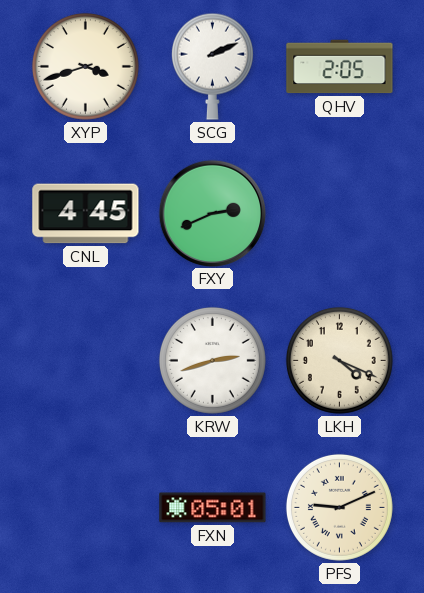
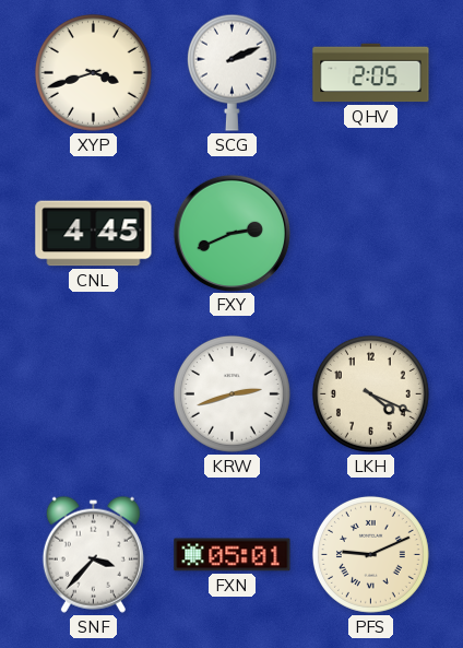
SNF: none -> 3:37
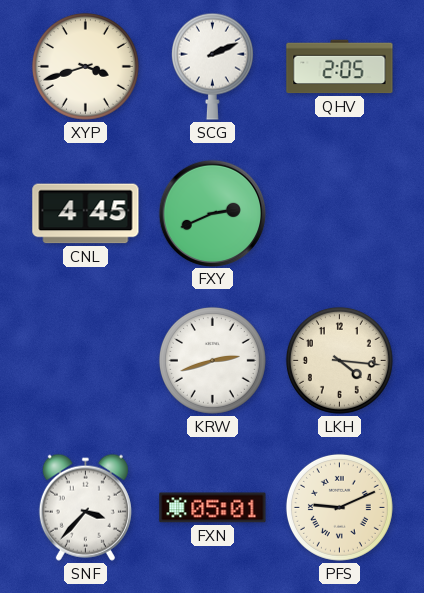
LKH: 4:19 -> 4:16
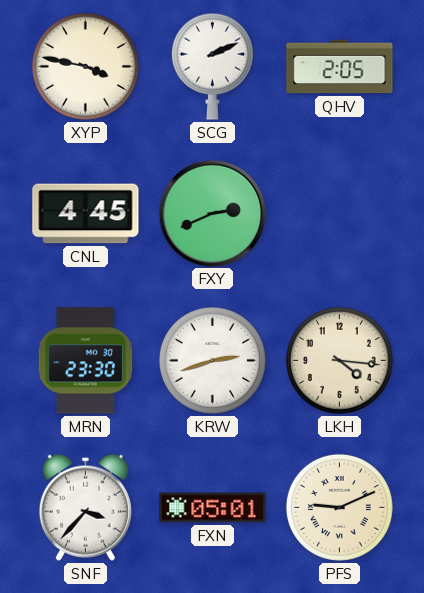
XYP: 3:42 -> 3:47
MRN: none -> 23:30
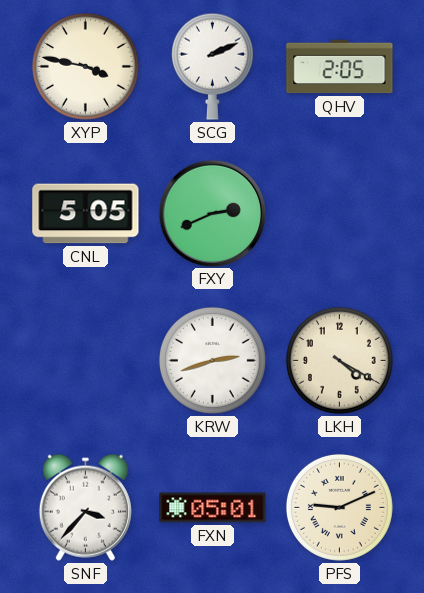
CNL: 4:45 -> 5:05
MRN: 23:30 -> none
LKH: 4:16 -> 4:20
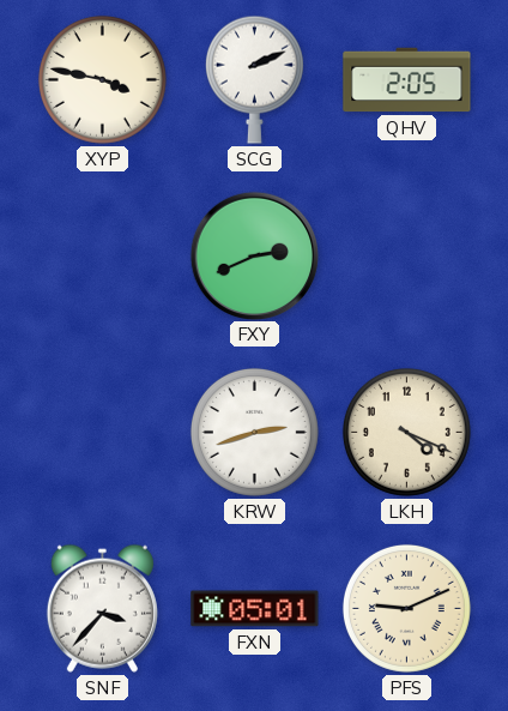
CNL: 5:05 -> none
LKH: 4:20 -> 4:19
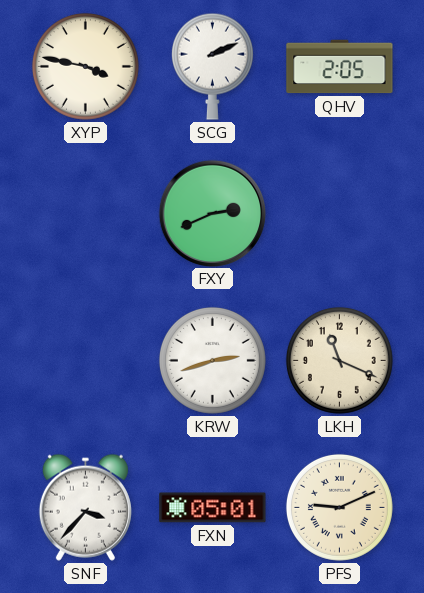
LKH: 4:19 -> 11:19
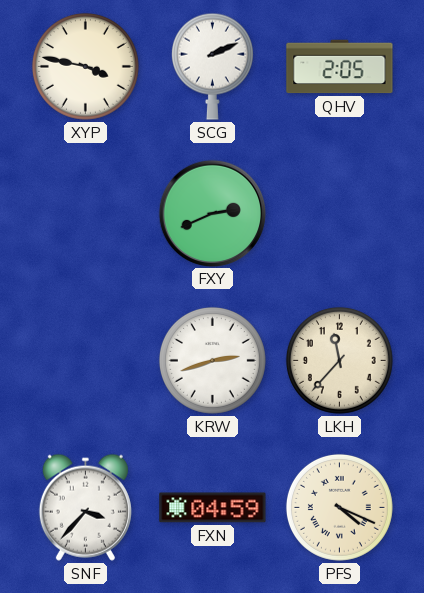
LKH: 11:19 -> 11:37
FXN: 05:01 -> 04:59
PFS: 9:11 -> 4:19
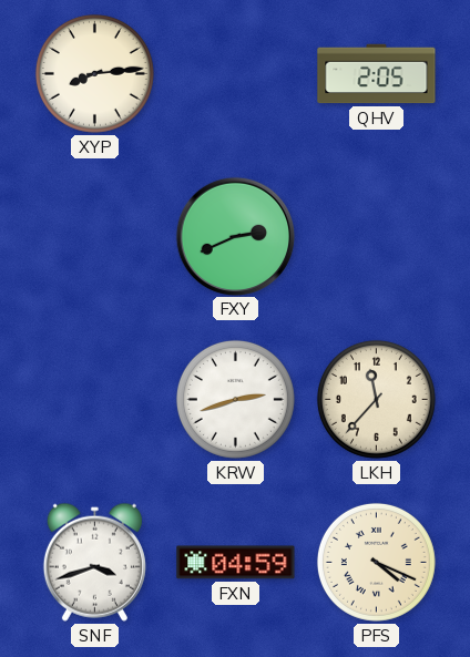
XYP: 3:47 -> 8:14
SCG: 2:11 -> none
SNF: 3:37 -> 3:42
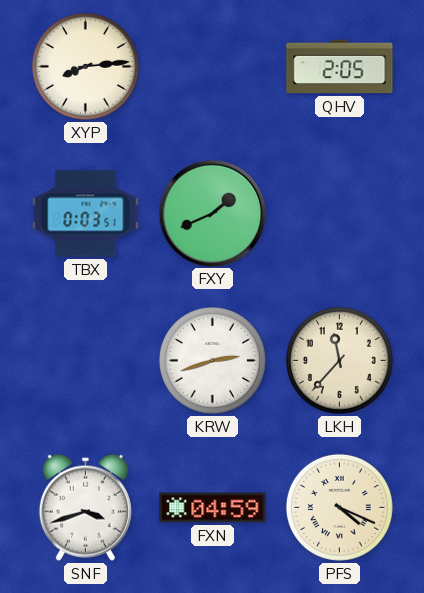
TBX: none -> 0:03
FXY: 2:41 -> 1:41
